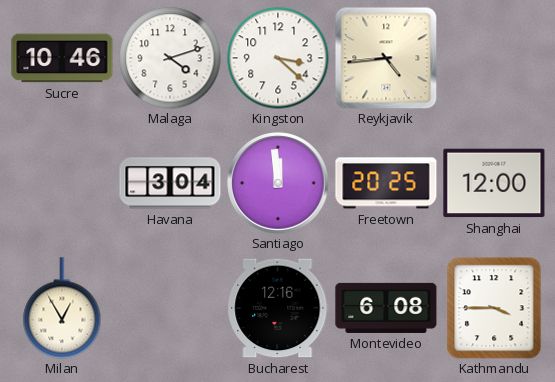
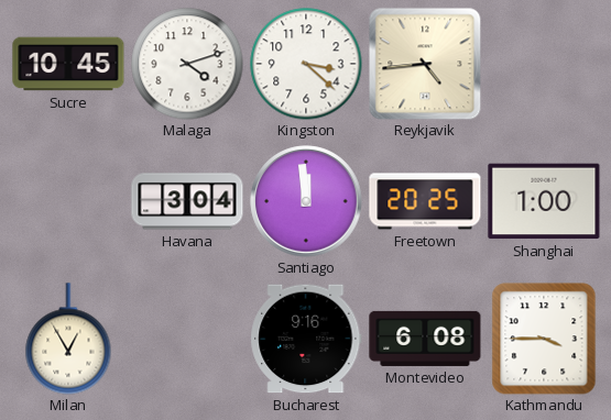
Sucre: 10:46 -> 10:45
Shanghai: 12:00 -> 1:00
Bucharest: 12:16 -> 9:16
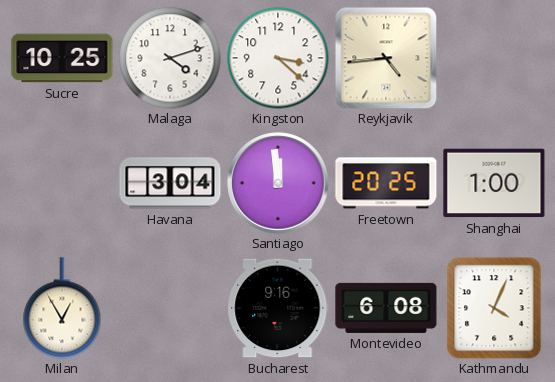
Sucre: 10:45 -> 10:25
Kathmandu: 3:45 -> 4:04
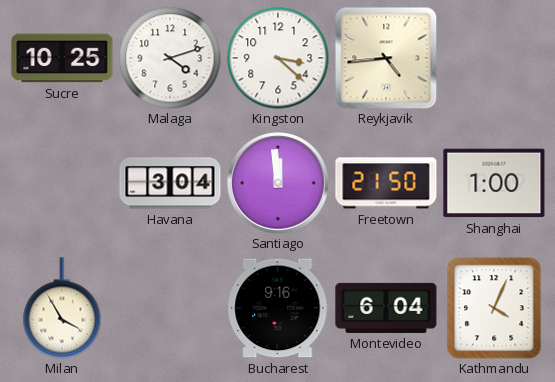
Freetown: 20:25 -> 21:50
Milan: 12:55 -> 3:55
Montevideo: 6:08 -> 6:04
